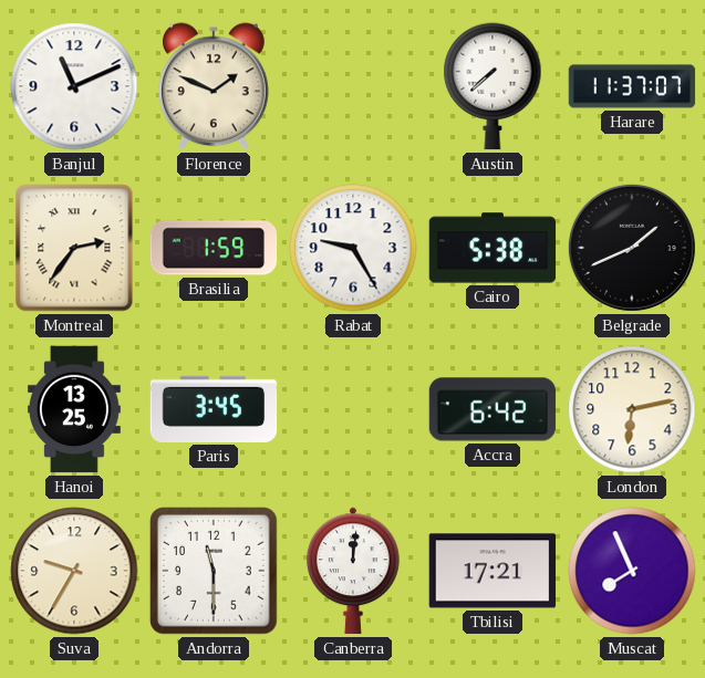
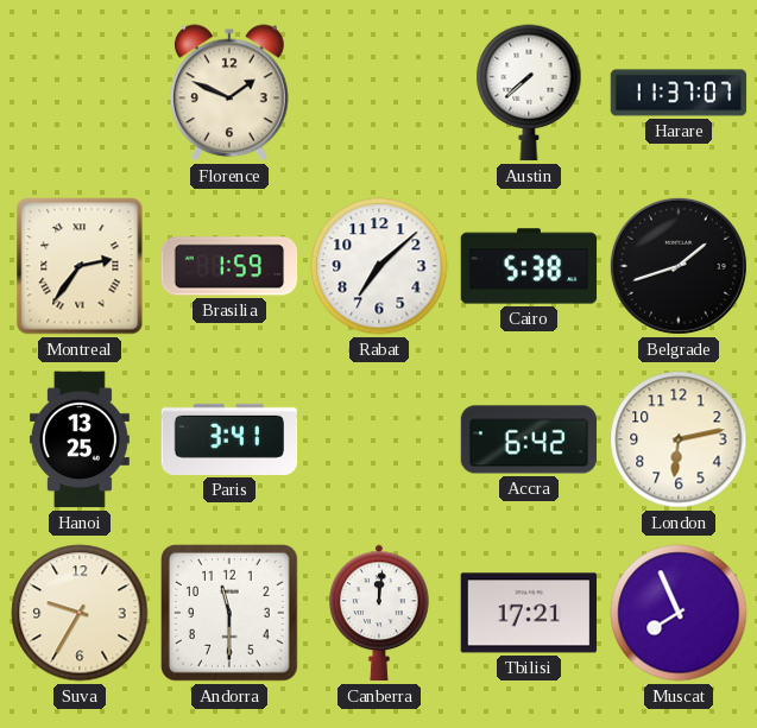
Banjul: 11:11 -> none
Rabat: 9:25 -> 7:08
Belgrade: 1:41 -> 1:42
Paris: 3:45 -> 3:41
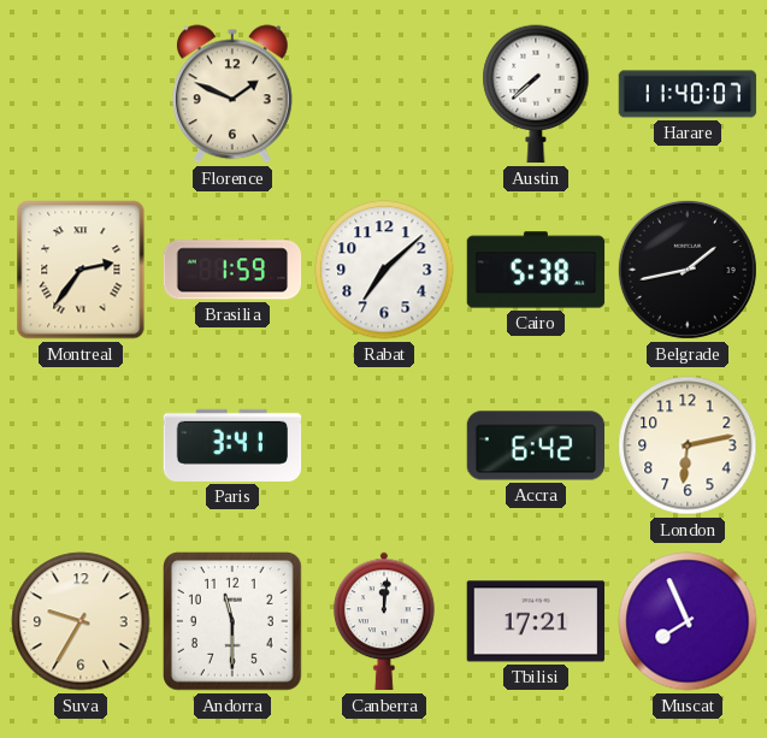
Harare: 11:37 -> 11:40
Belgrade: 1:42 -> 1:43
Hanoi: 13:25 -> none
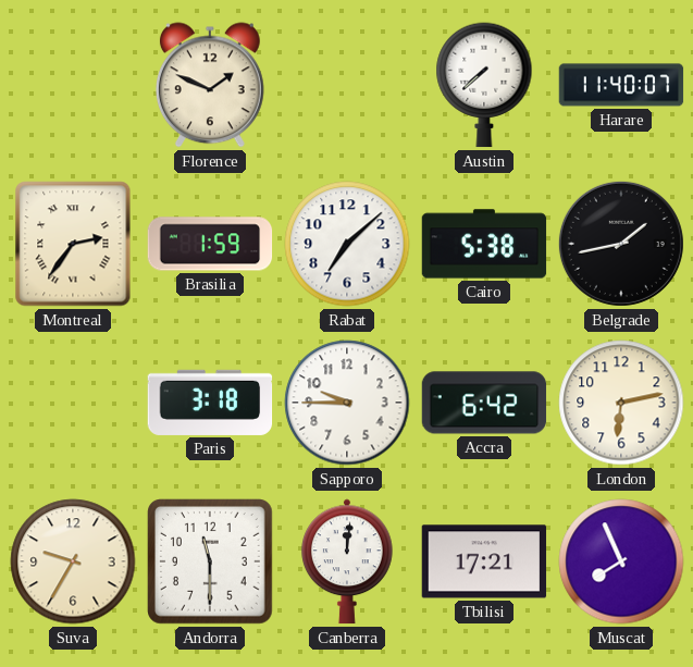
Paris: 3:41 -> 3:18
Sapporo: none -> 9:45
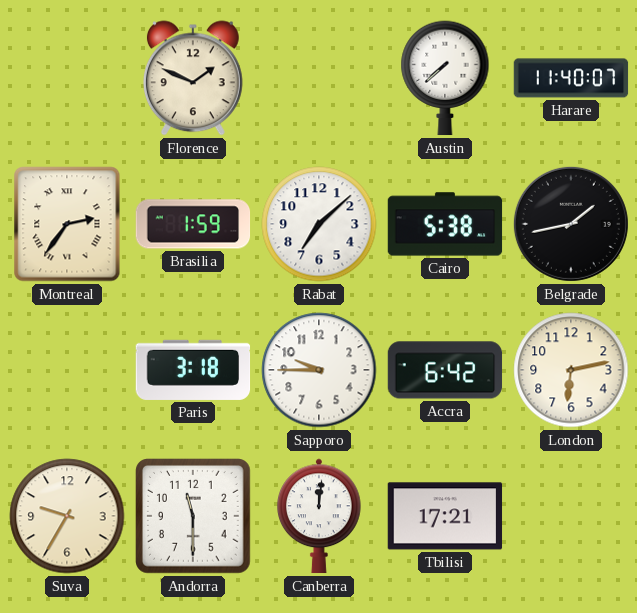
Muscat: 7:56 -> none
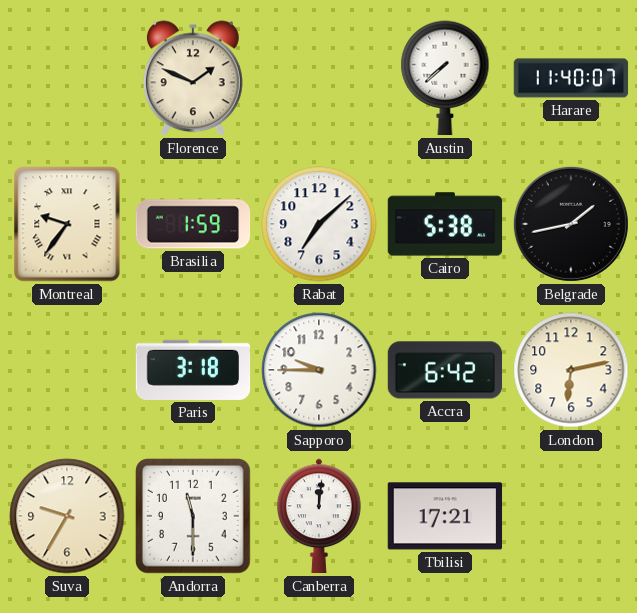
Montreal: 2:36 -> 9:36
